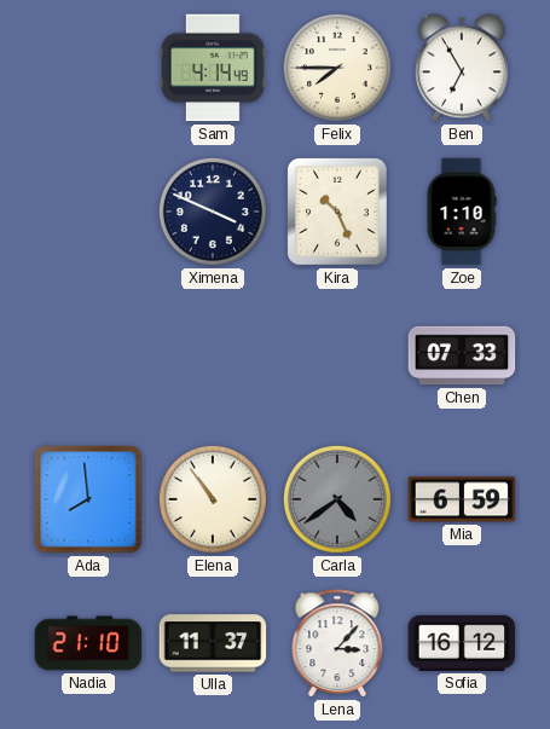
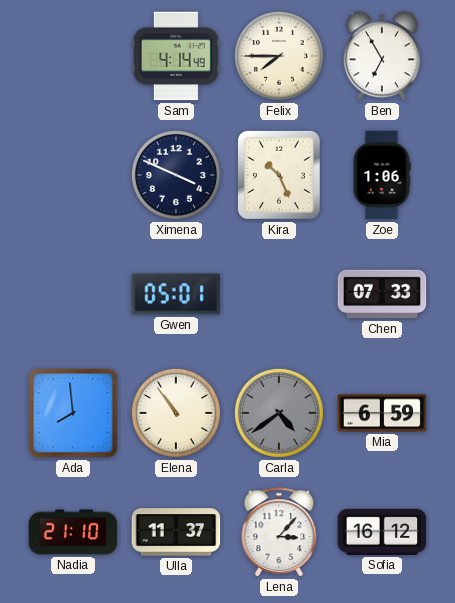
Zoe: 1:10 -> 1:06
Gwen: none -> 05:01
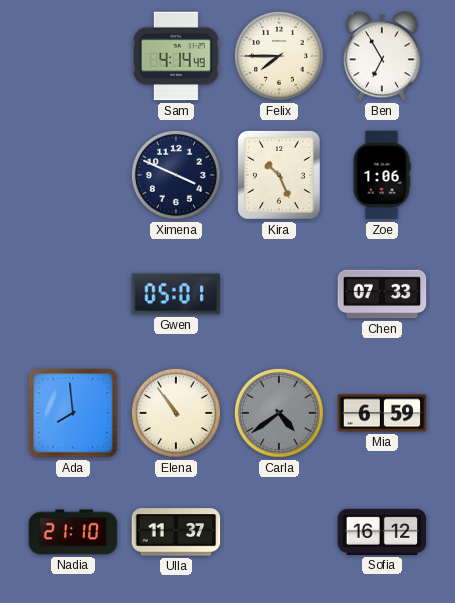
Lena: 3:07 -> none
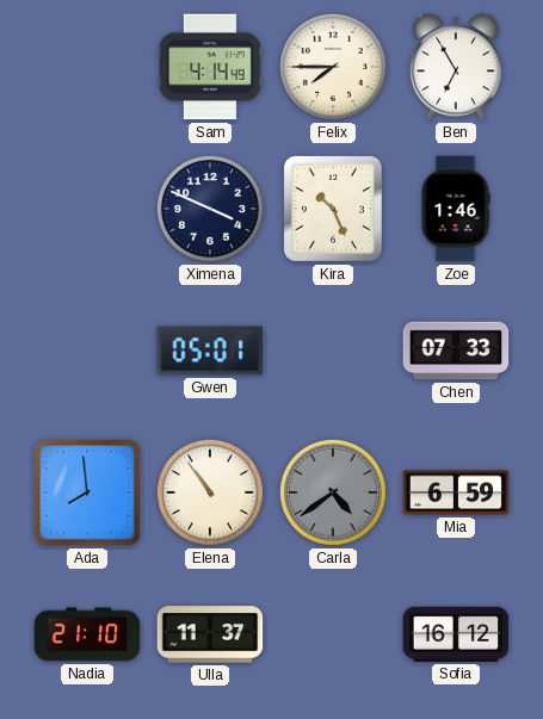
Zoe: 1:06 -> 1:46
